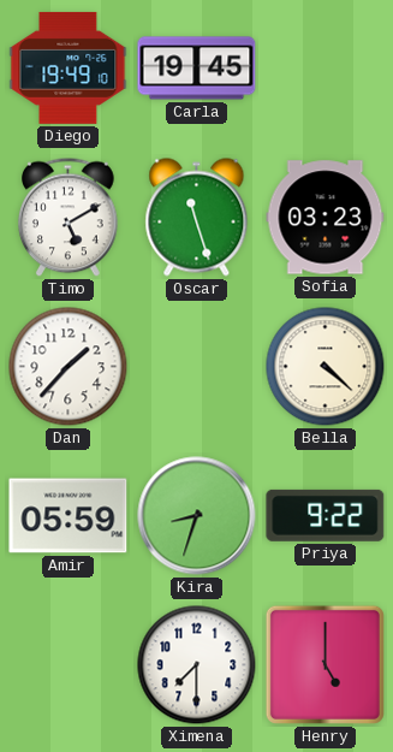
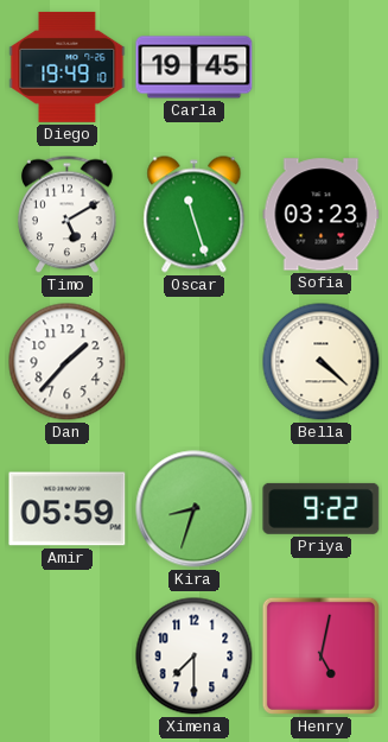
Henry: 5:00 -> 5:02
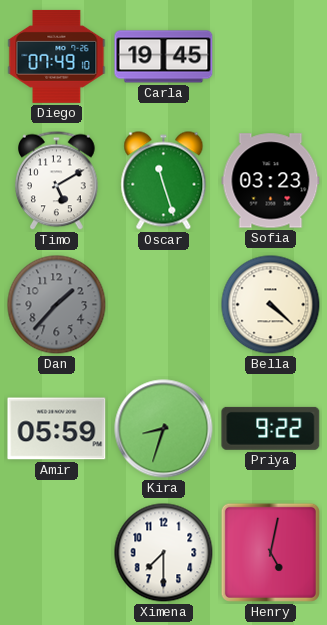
Diego: 19:49 -> 07:49
Dan dial: white -> grey
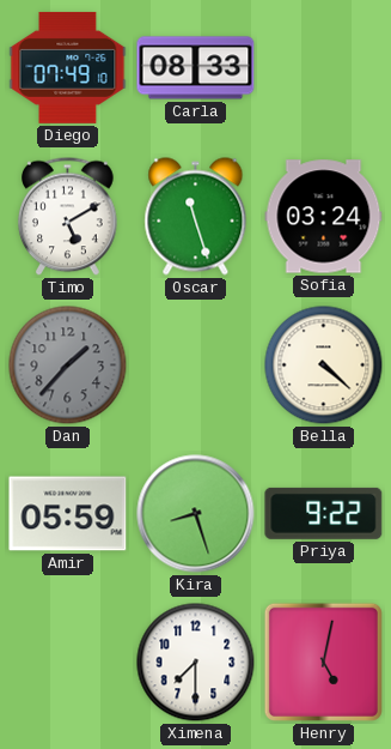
Carla: 19:45 -> 08:33
Sofia: 03:23 -> 03:24
Kira: 8:33 -> 8:27
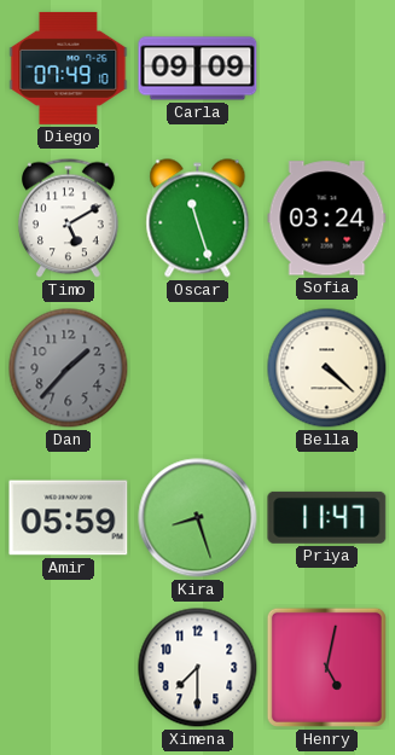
Carla: 08:33 -> 09:09
Priya: 9:22 -> 11:47
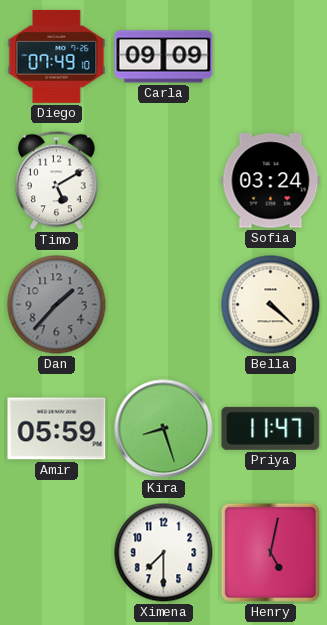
Oscar: 11:27 -> none
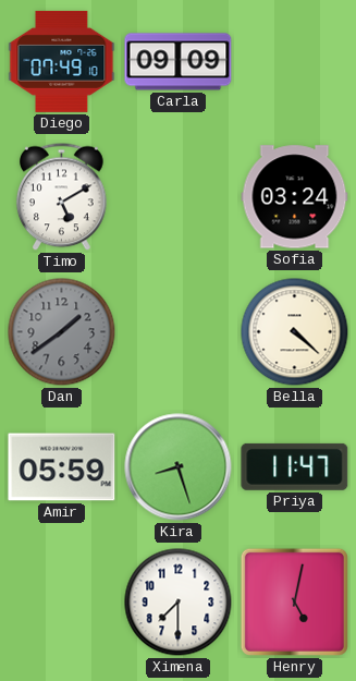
Dan: 1:37 -> 1:39
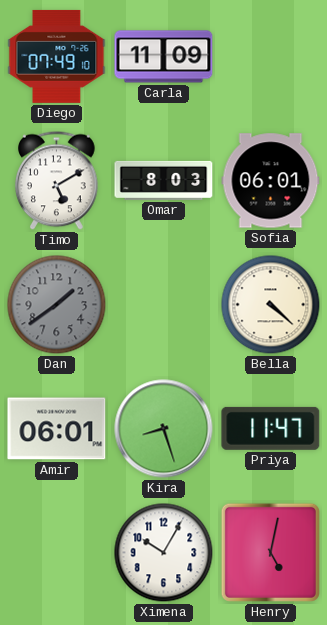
Carla: 09:09 -> 11:09
Omar: none -> 8:03
Sofia: 03:24 -> 06:01
Amir: 05:59 -> 06:01
Ximena: 7:30 -> 10:05
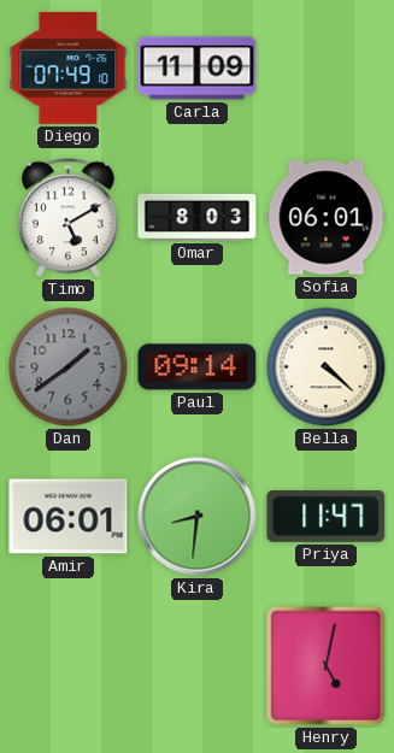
Paul: none -> 09:14
Kira: 8:27 -> 8:31
Ximena: 10:05 -> none
